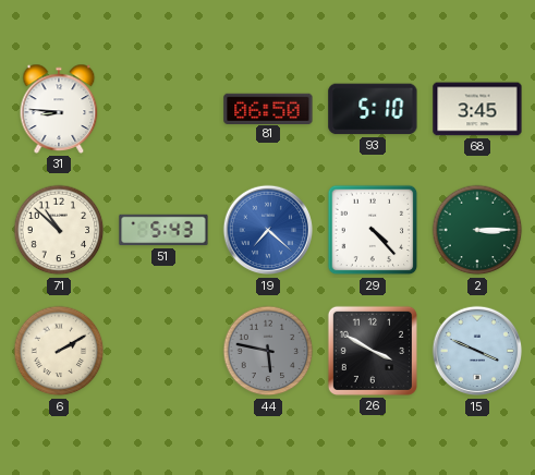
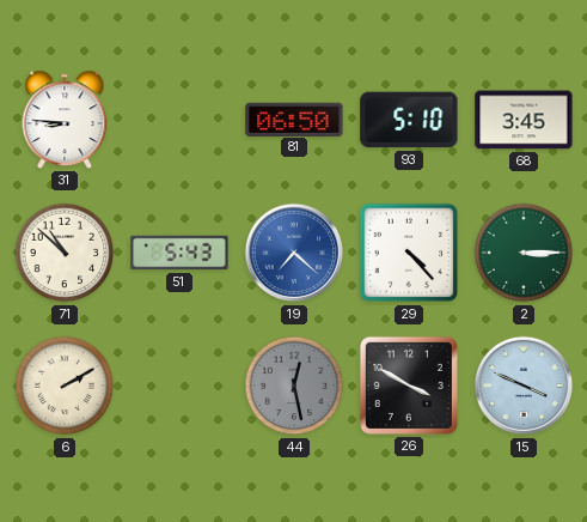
44: 5:47 -> 12:28
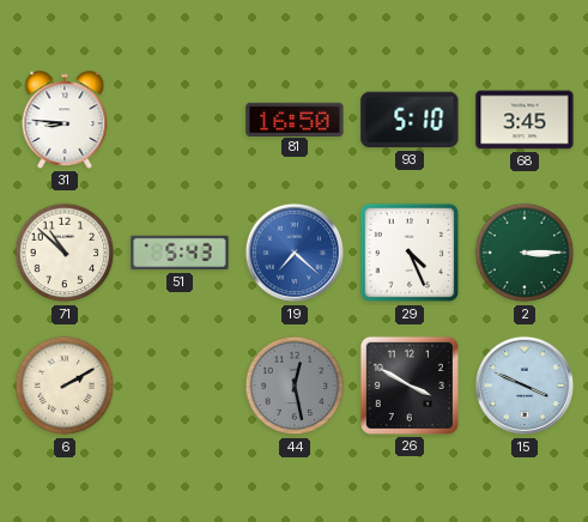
81: 06:50 -> 16:50
29: 4:23 -> 4:26
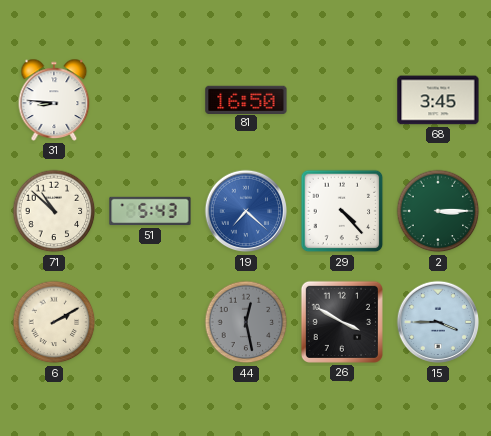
93: 5:10 -> none
29: 4:26 -> 4:23
15: 3:49 -> 3:45
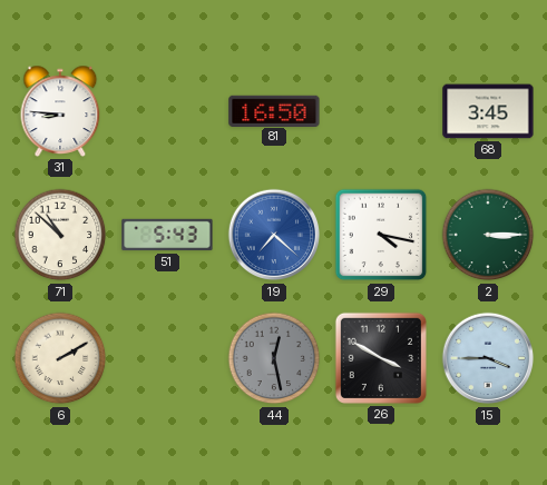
29: 4:23 -> 4:17
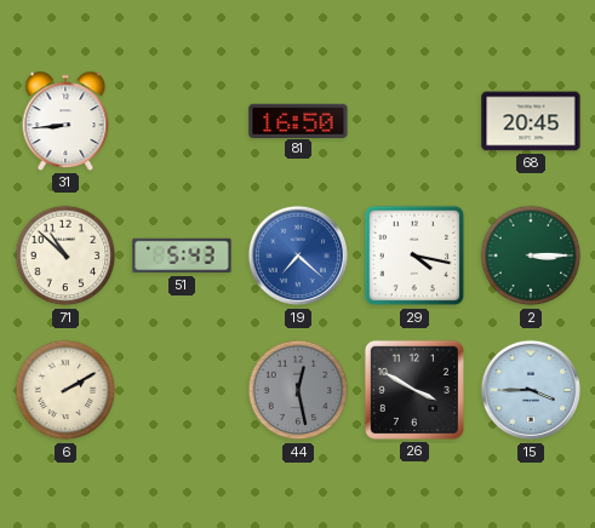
31: 8:46 -> 8:44
68: 3:45 -> 20:45
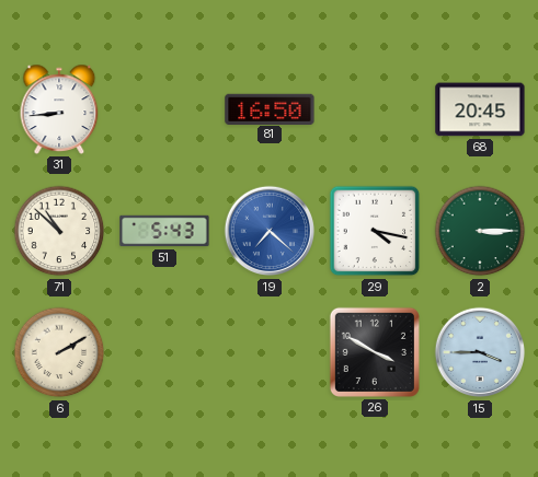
44: 12:28 -> none
